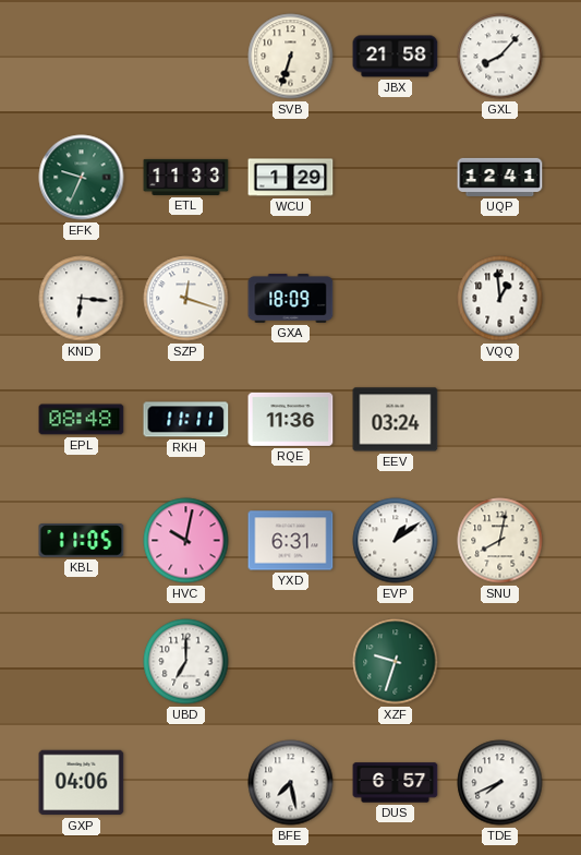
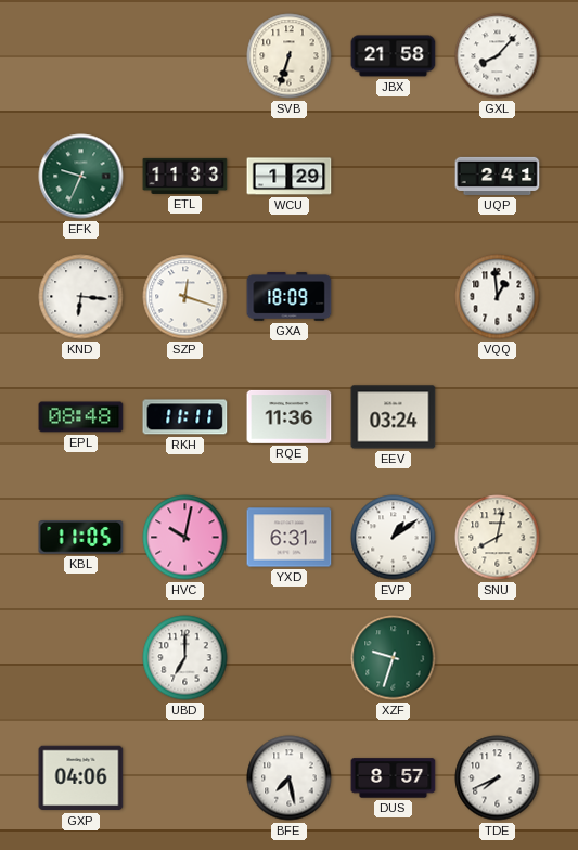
UQP: 12:41 -> 2:41
DUS: 6:57 -> 8:57
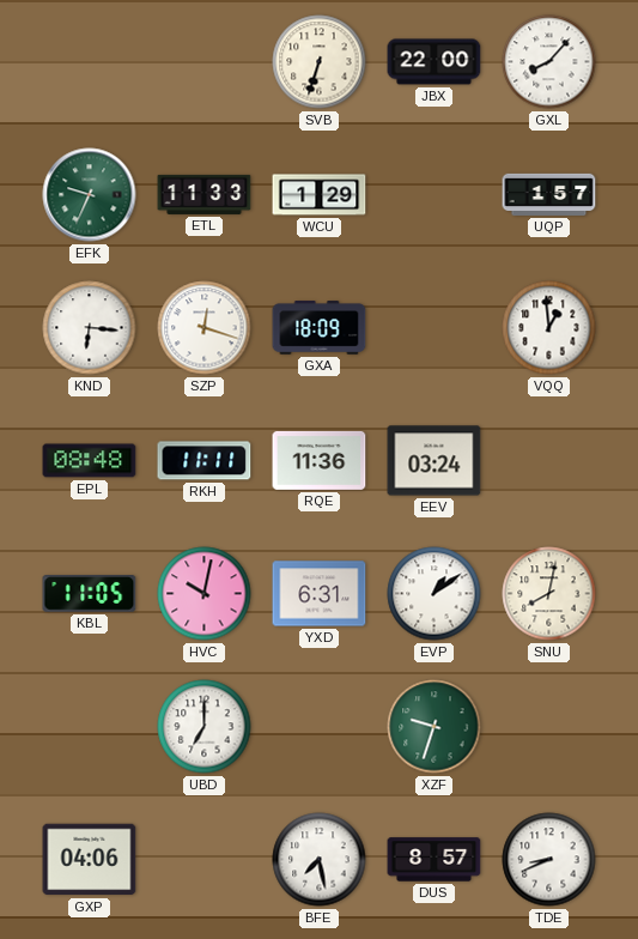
JBX: 21:58 -> 22:00
UQP: 2:41 -> 1:57
TDE: 7:41 -> 8:41
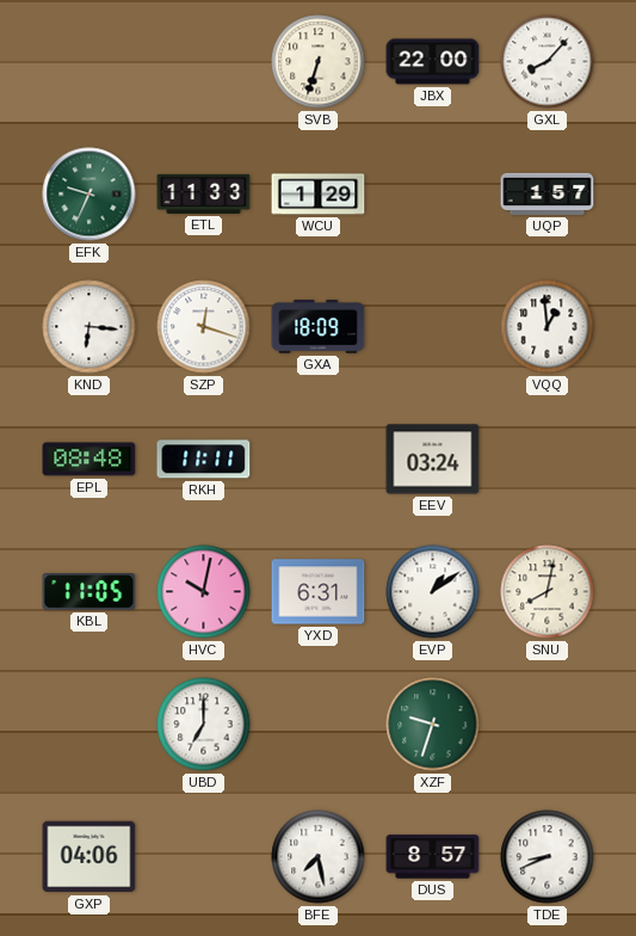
RQE: 11:36 -> none
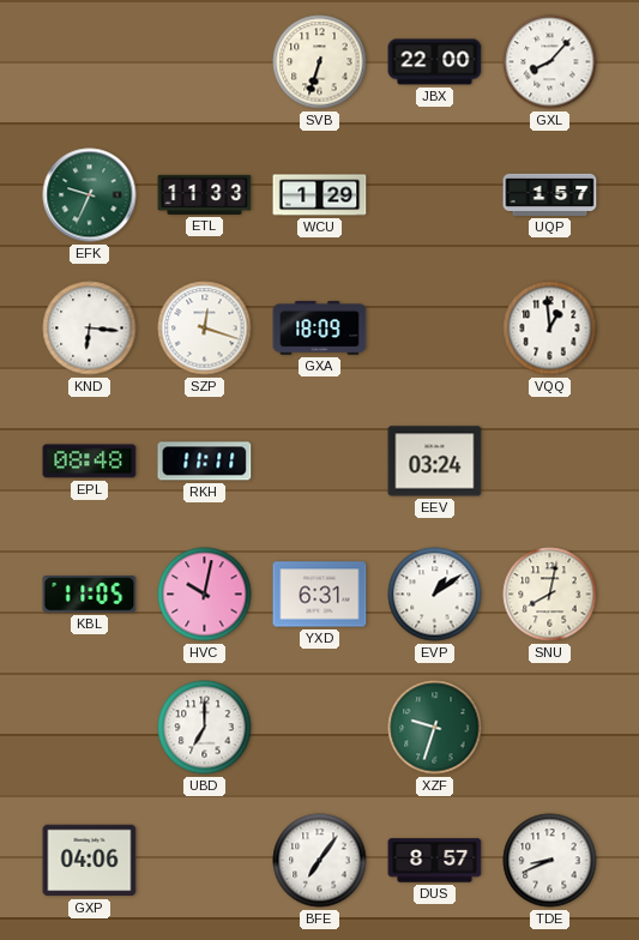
BFE: 7:28 -> 7:06
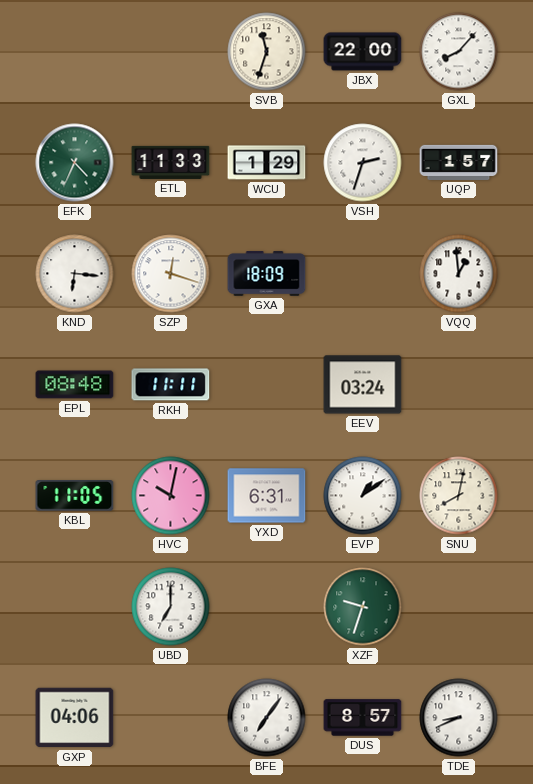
SVB: 6:33 -> 11:33
EFK: 9:34 -> 4:34
VSH: none -> 2:33
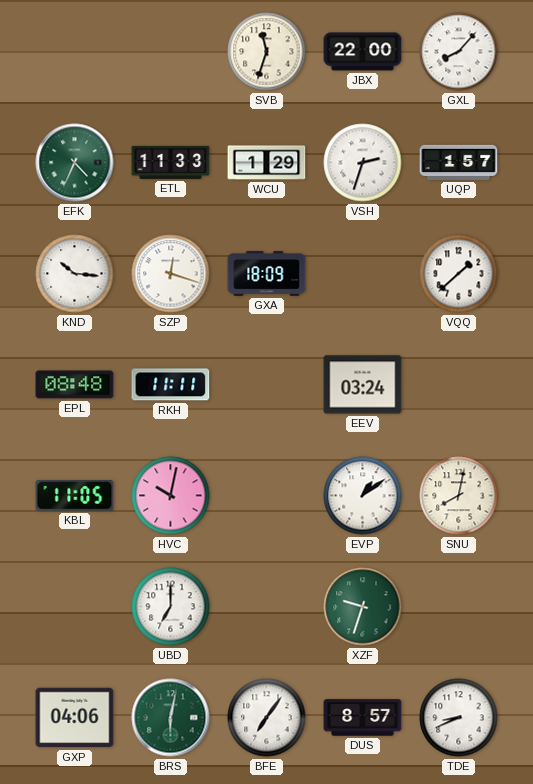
KND: 6:16 -> 10:16
VQQ: 12:59 -> 1:38
YXD: 6:31 -> none
BRS: none -> 6:02
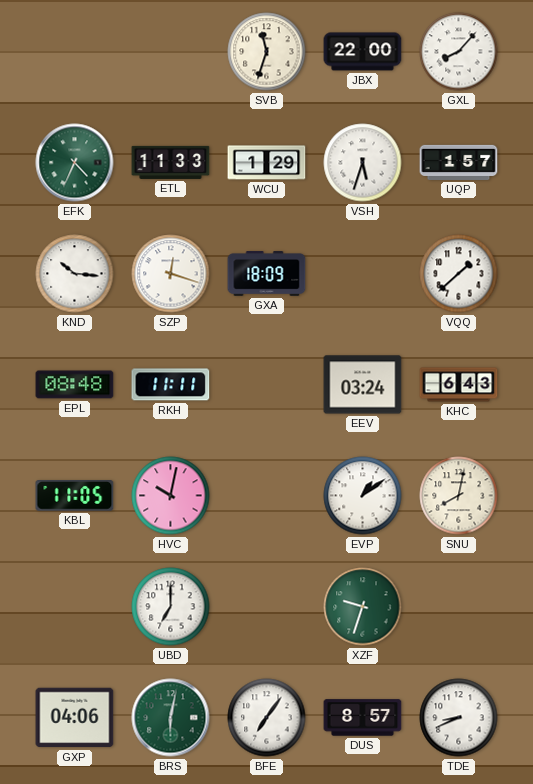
VSH: 2:33 -> 5:33
KHC: none -> 6:43
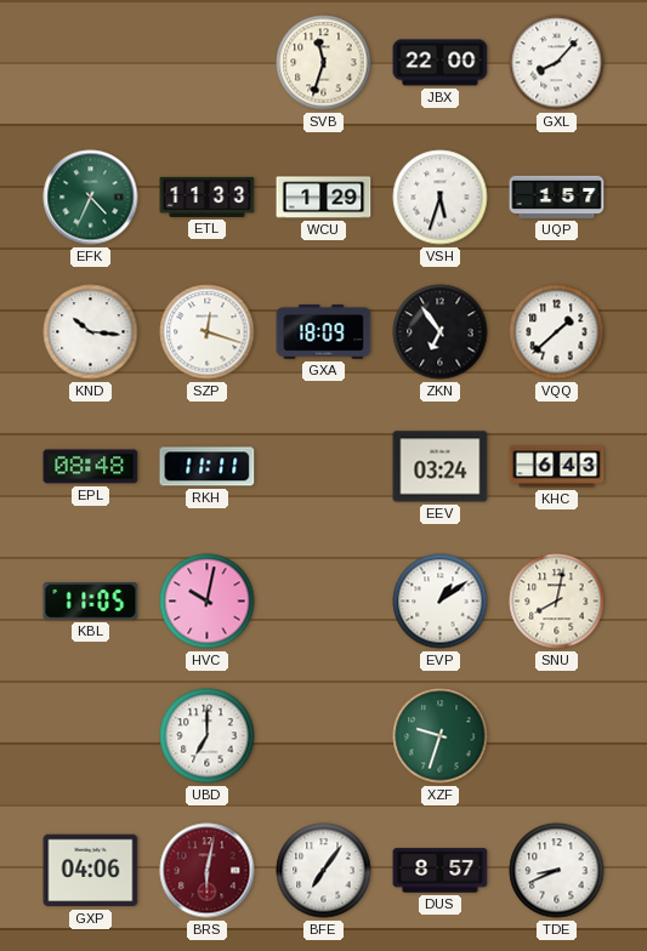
ZKN: none -> 6:54
BRS dial: green -> burgundy
